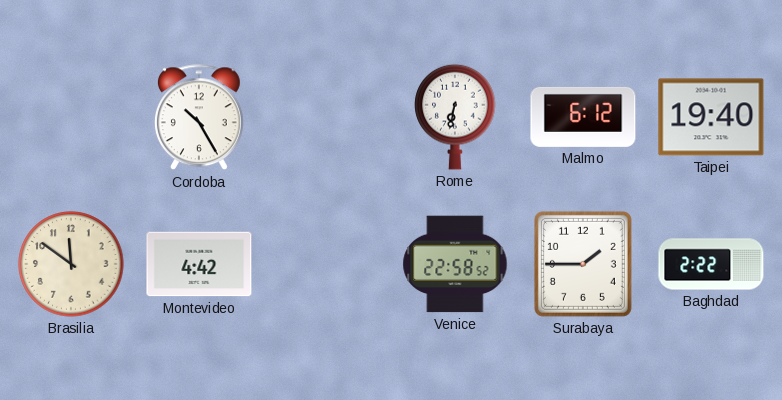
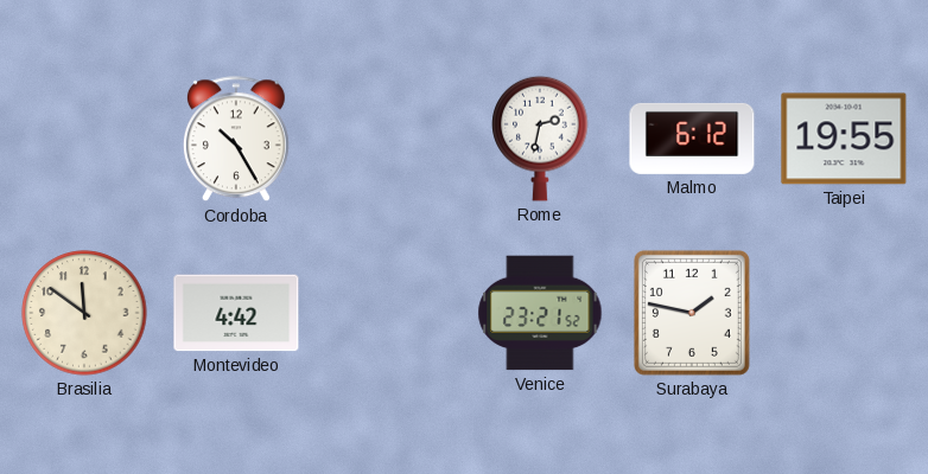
Rome: 6:32 -> 2:32
Taipei: 19:40 -> 19:55
Venice: 22:58 -> 23:21
Surabaya: 1:45 -> 1:47
Baghdad: 2:22 -> none
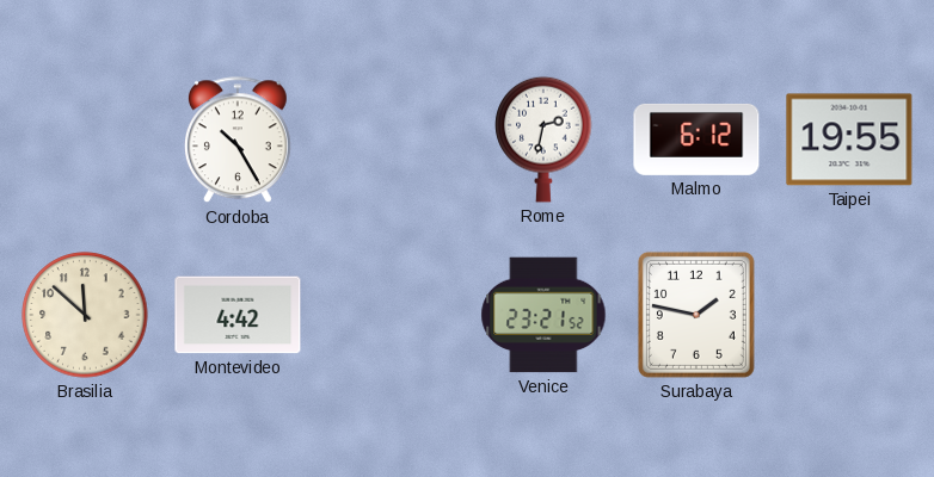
Brasilia: 11:51 -> 11:52
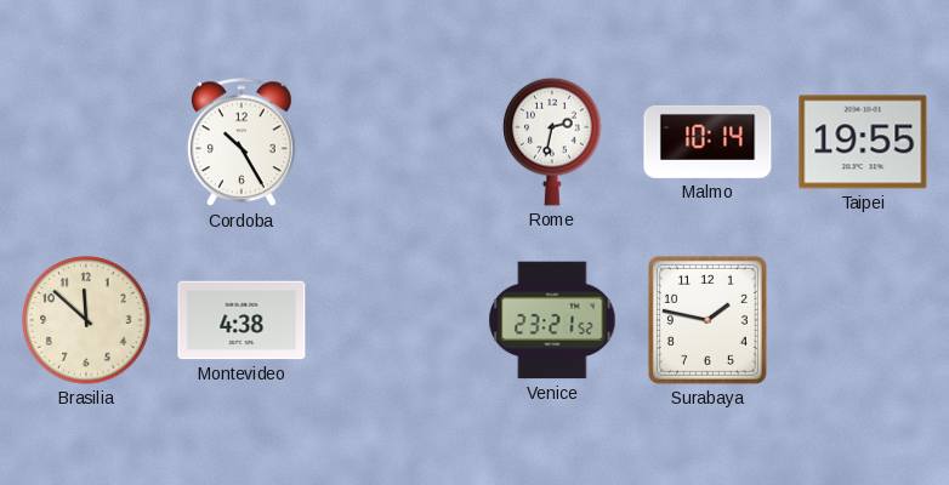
Malmo: 6:12 -> 10:14
Montevideo: 4:42 -> 4:38
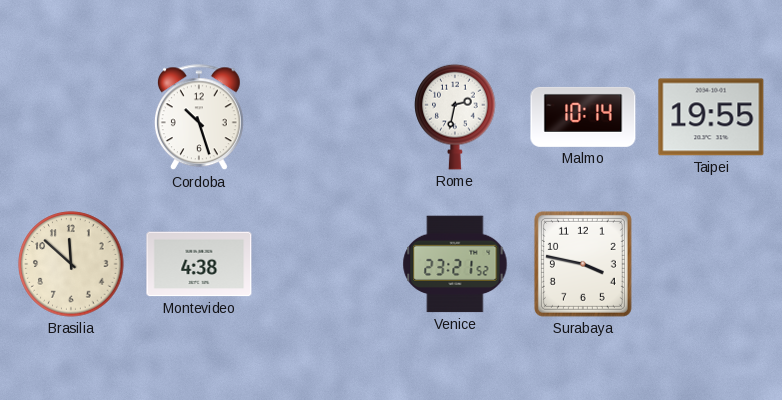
Cordoba: 10:25 -> 10:27
Surabaya: 1:47 -> 3:47
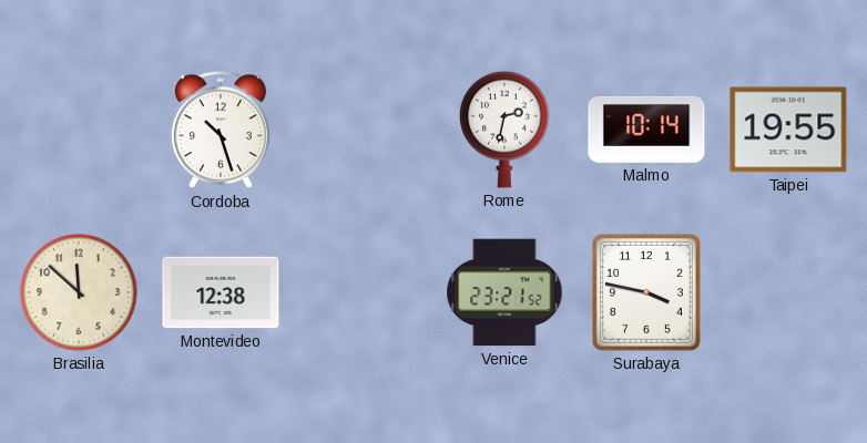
Montevideo: 4:38 -> 12:38
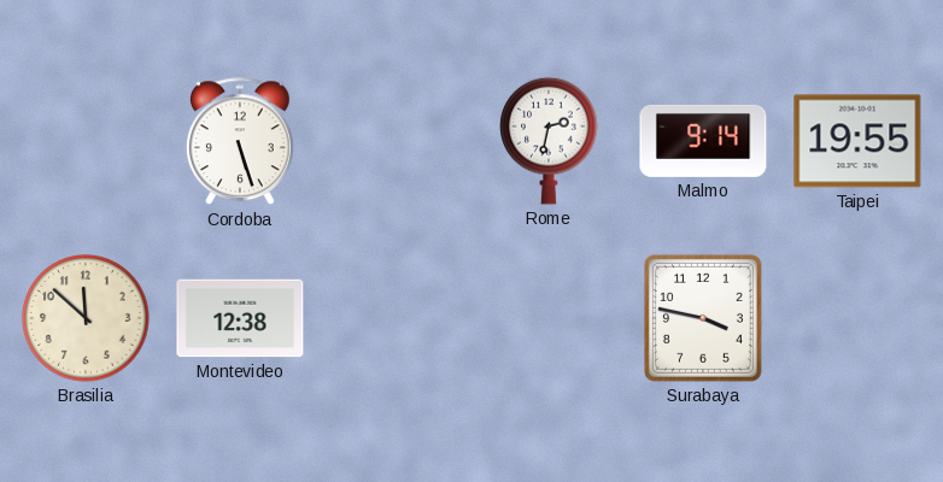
Cordoba: 10:27 -> 5:27
Malmo: 10:14 -> 9:14
Venice: 23:21 -> none
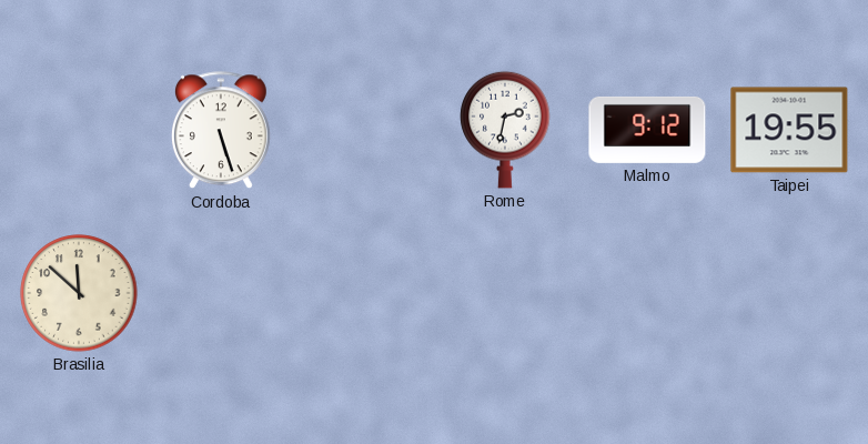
Malmo: 9:14 -> 9:12
Montevideo: 12:38 -> none
Surabaya: 3:47 -> none
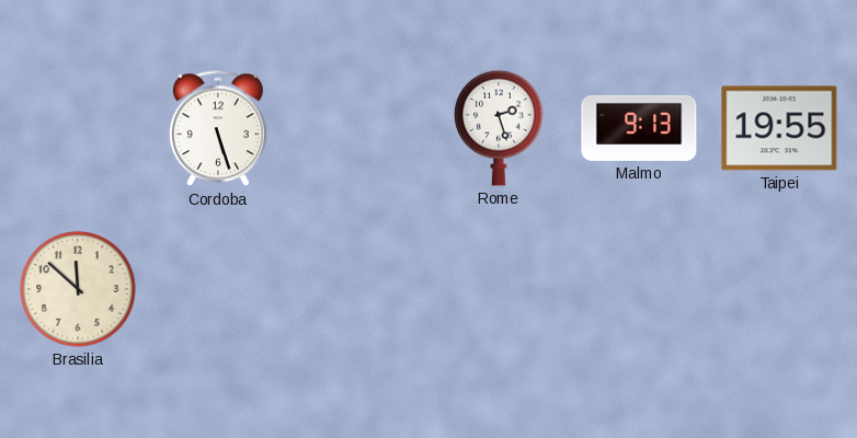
Rome: 2:32 -> 2:27
Malmo: 9:12 -> 9:13
